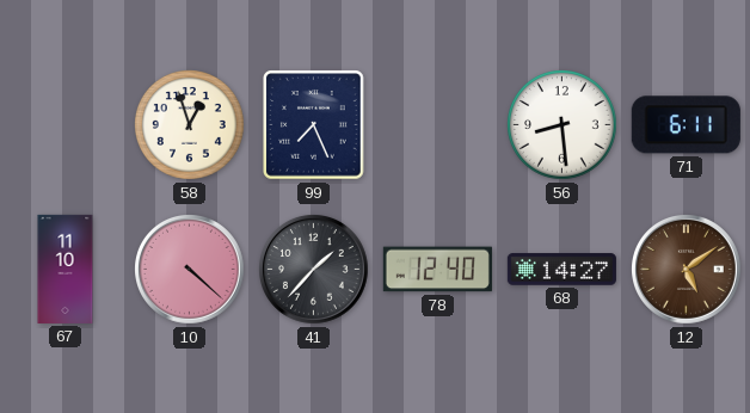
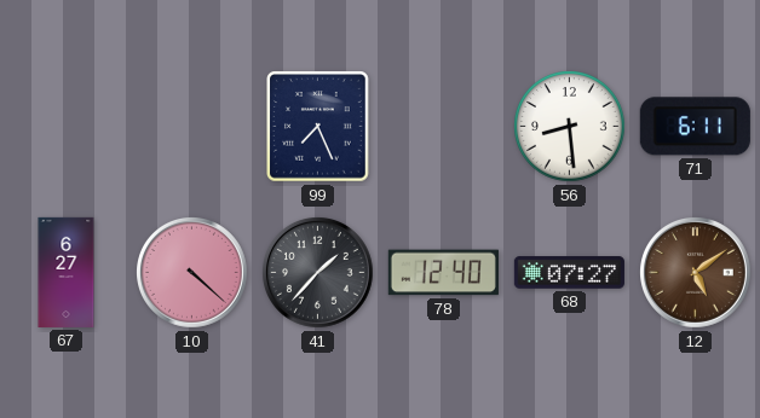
58: 12:57 -> none
67: 11:10 -> 6:27
68: 14:27 -> 07:27
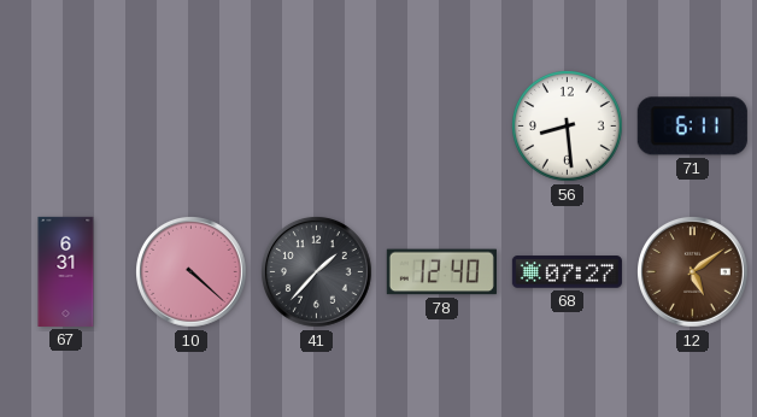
99: 7:26 -> none
67: 6:27 -> 6:31
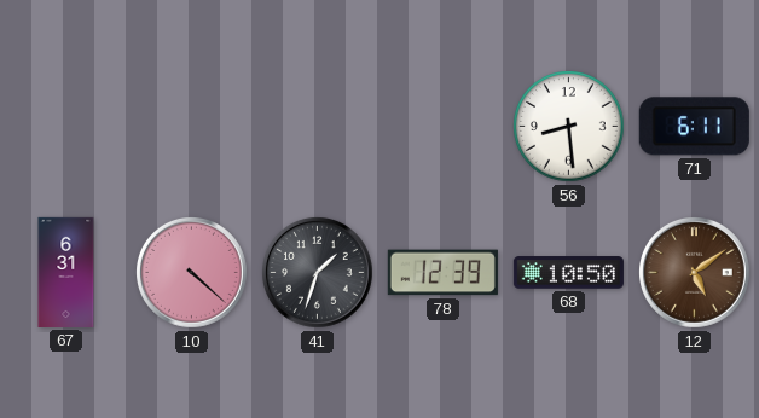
41: 1:37 -> 1:33
78: 12:40 -> 12:39
68: 07:27 -> 10:50
